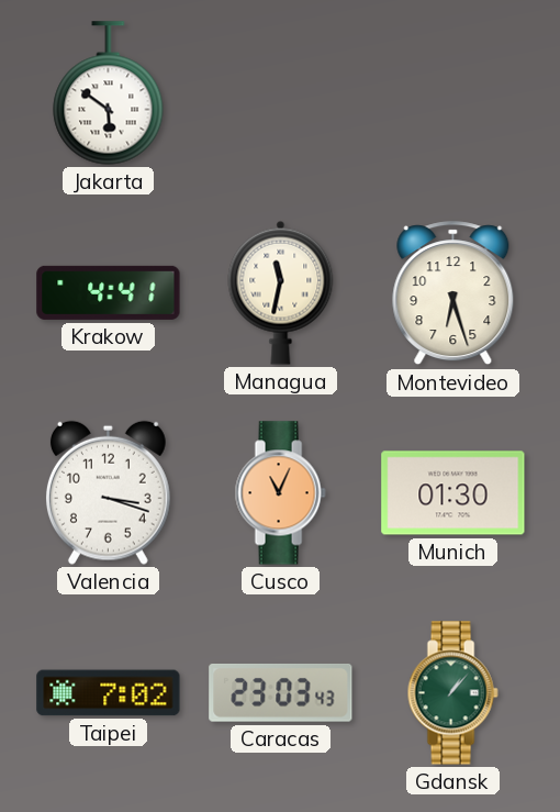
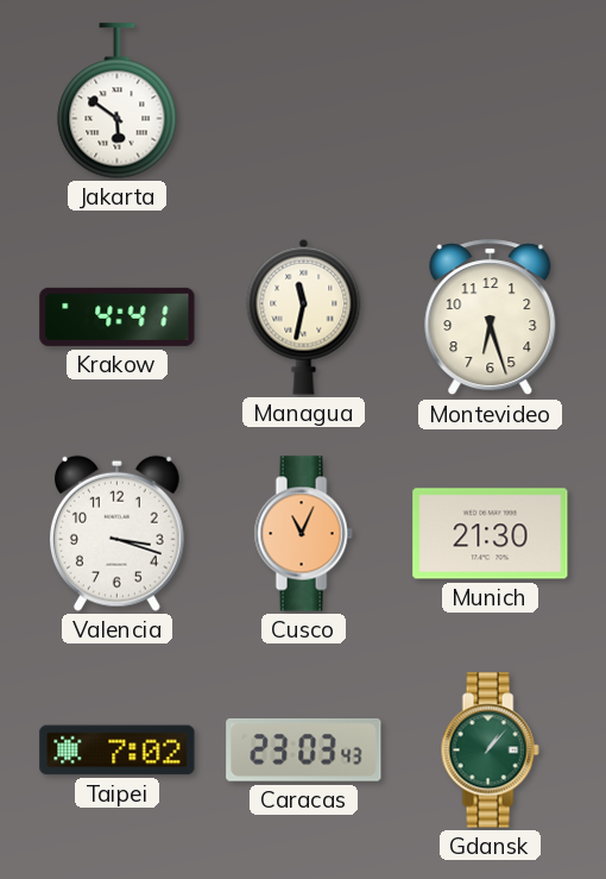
Munich: 01:30 -> 21:30
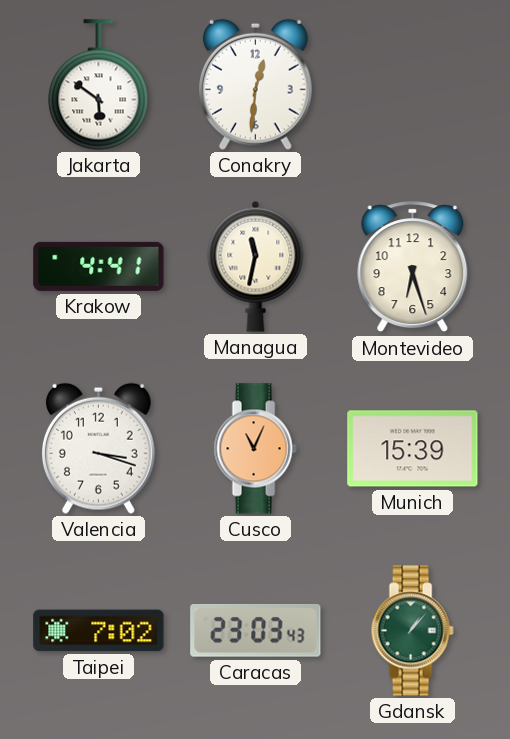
Conakry: none -> 12:31
Munich: 21:30 -> 15:39
